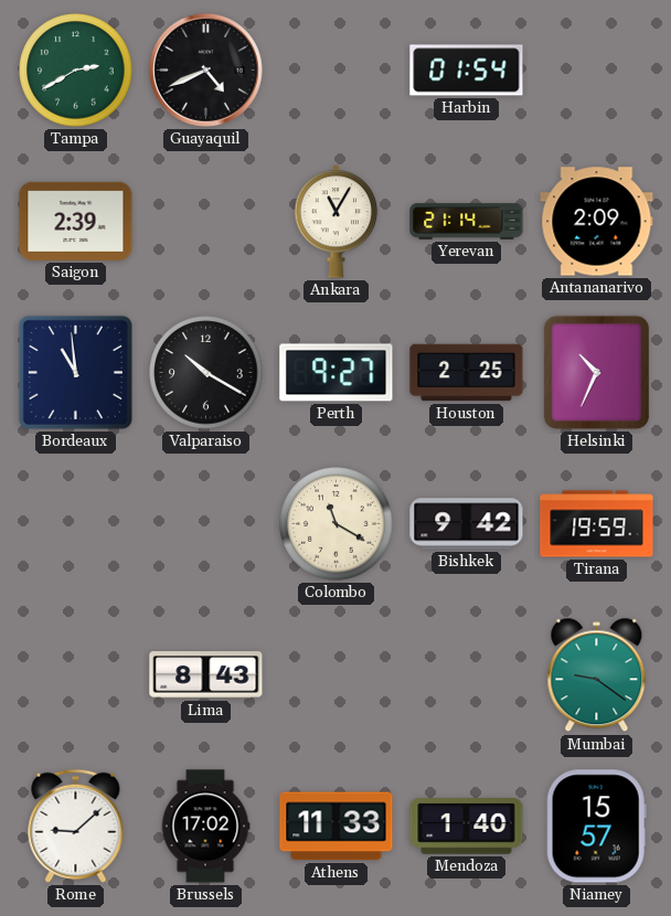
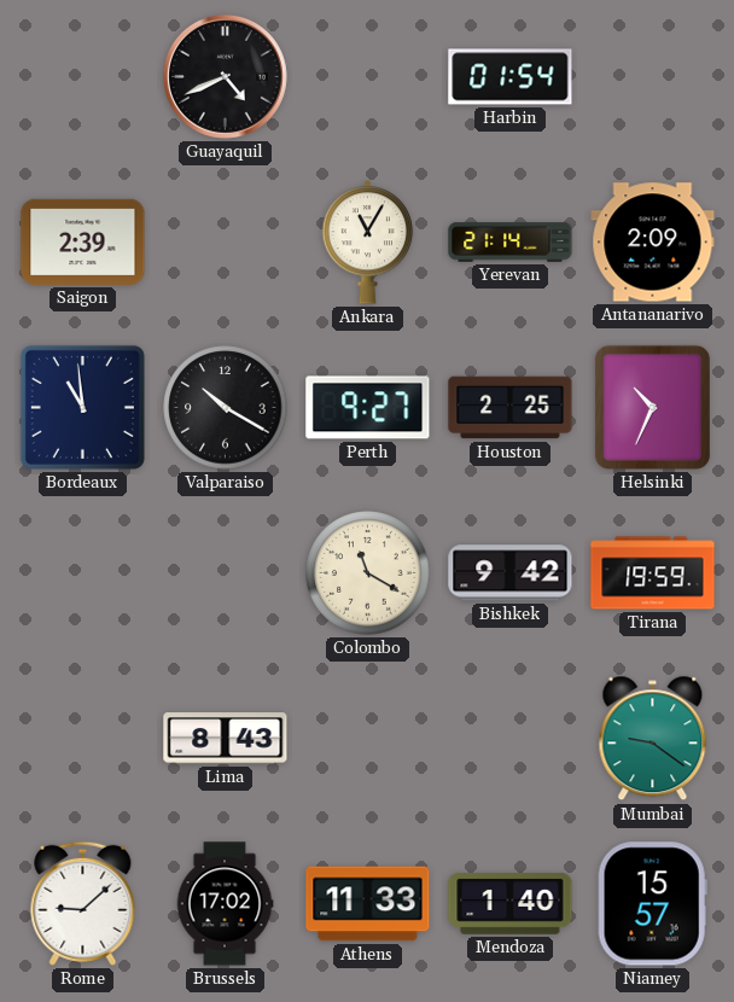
Tampa: 2:40 -> none
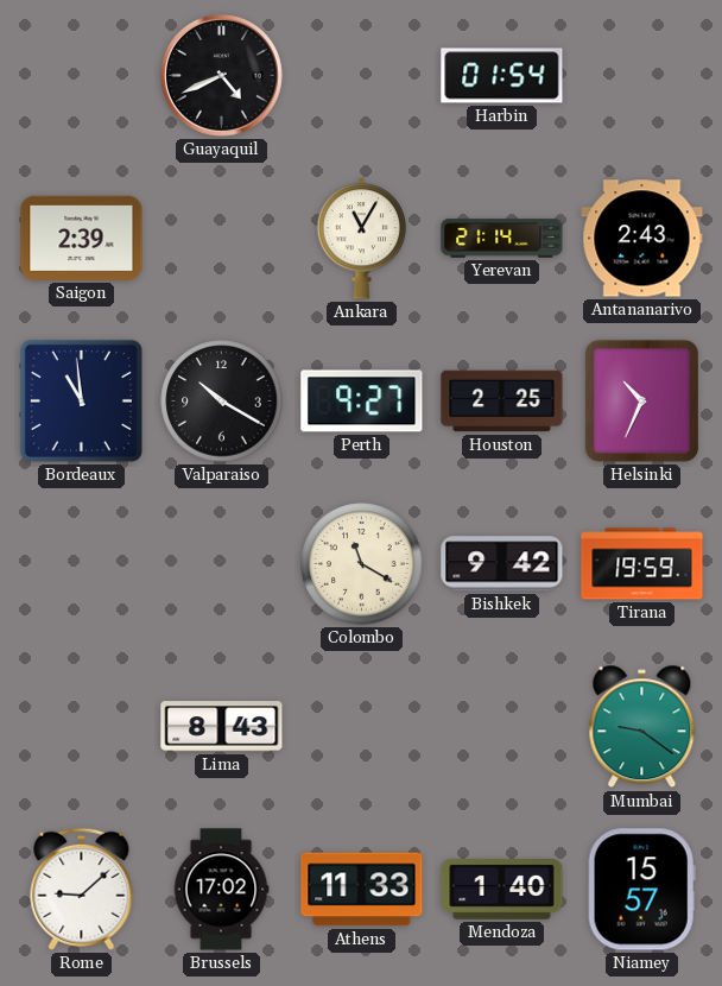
Antananarivo: 2:09 -> 2:43
